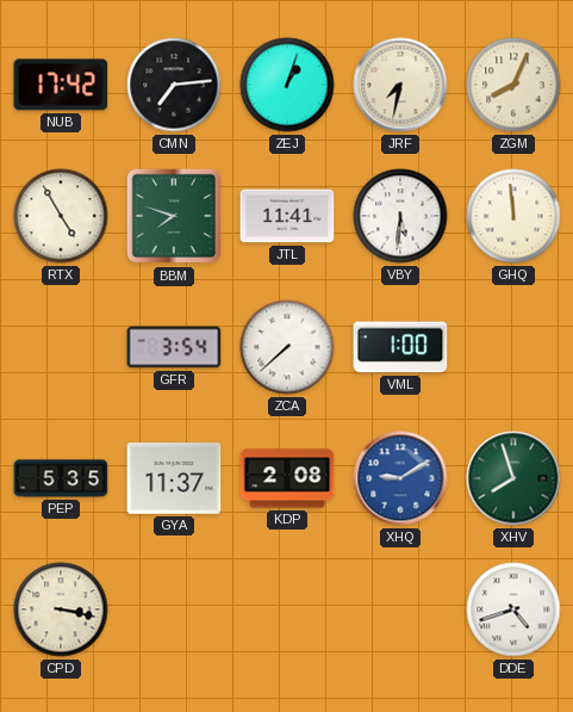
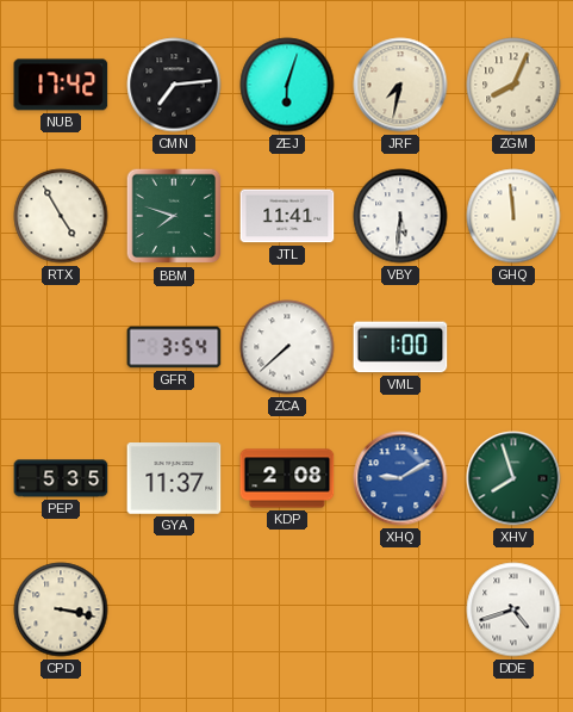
ZEJ: 1:03 -> 6:03
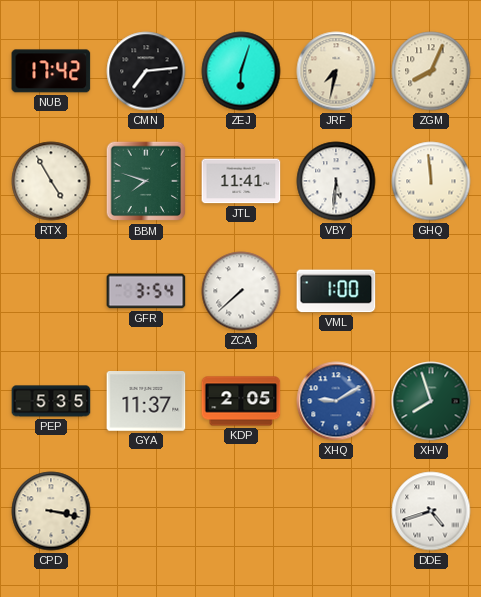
KDP: 2:08 -> 2:05
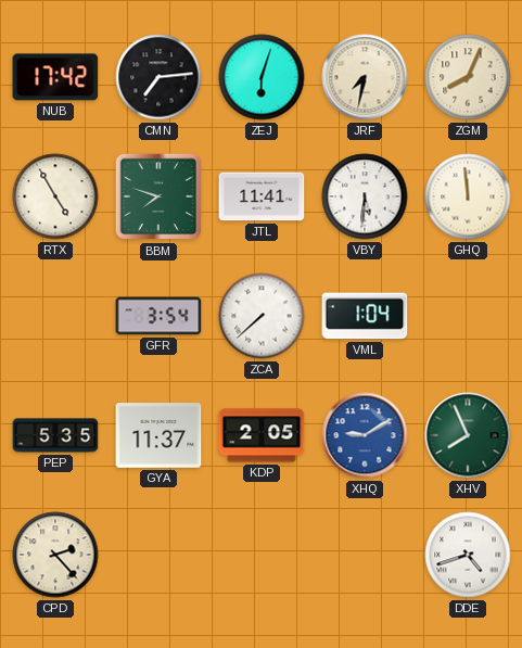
VML: 1:00 -> 1:04
XHV: 7:57 -> 7:56
CPD: 3:17 -> 2:23
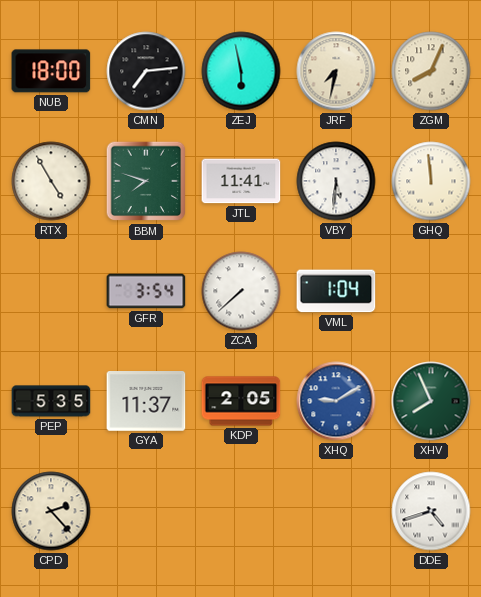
NUB: 17:42 -> 18:00
ZEJ: 6:03 -> 5:58
